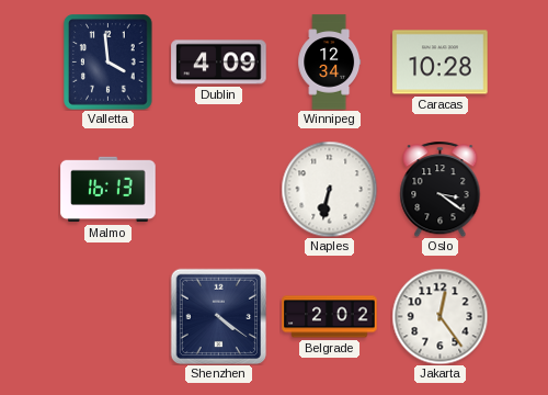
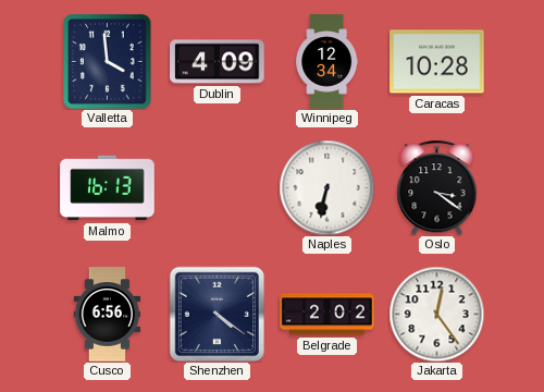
Cusco: none -> 6:56
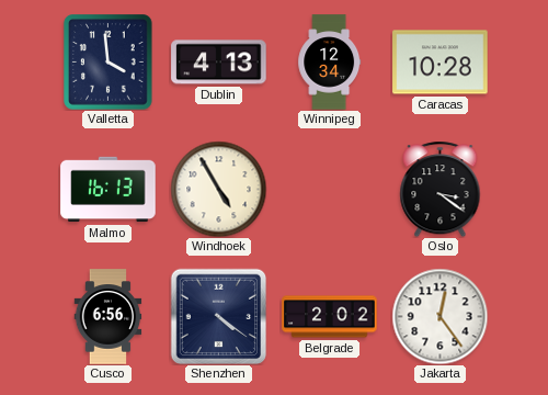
Dublin: 4:09 -> 4:13
Windhoek: none -> 4:55
Naples: 6:32 -> none
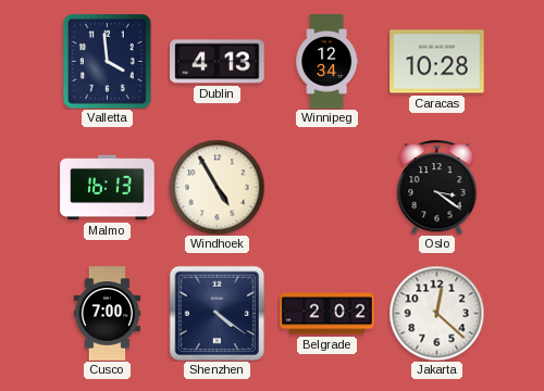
Cusco: 6:56 -> 7:00
Jakarta: 12:24 -> 12:22
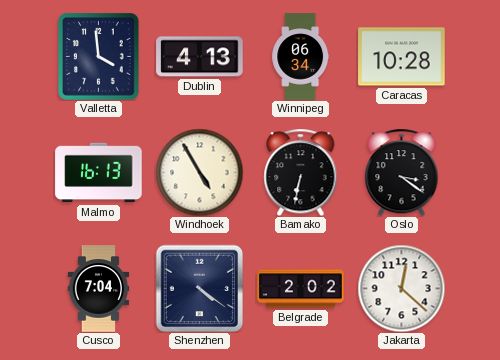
Winnipeg: 12:34 -> 06:34
Bamako: none -> 6:32
Cusco: 7:00 -> 7:04
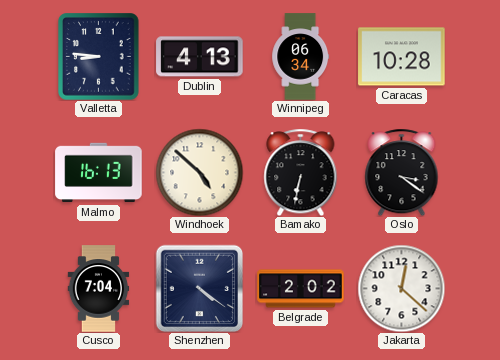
Valletta: 3:59 -> 8:46
Windhoek: 4:55 -> 4:52
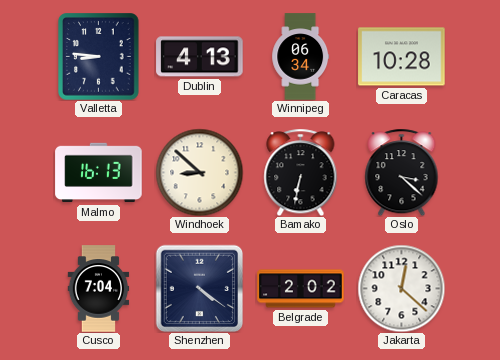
Windhoek: 4:52 -> 8:52
Oslo: 3:21 -> 3:22
